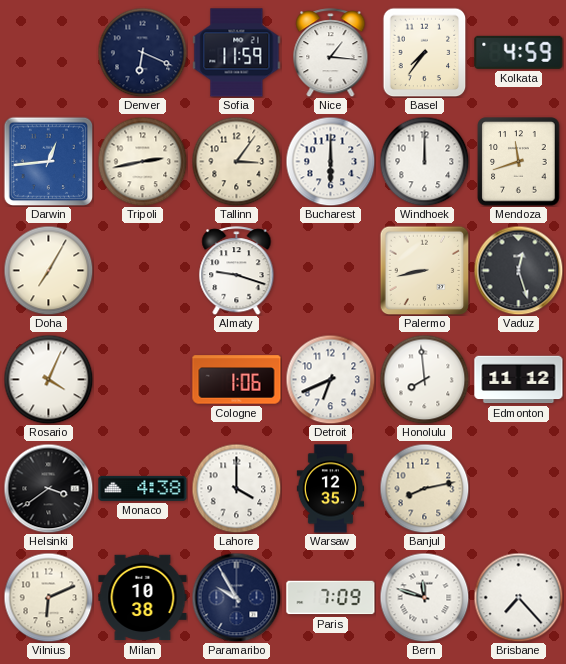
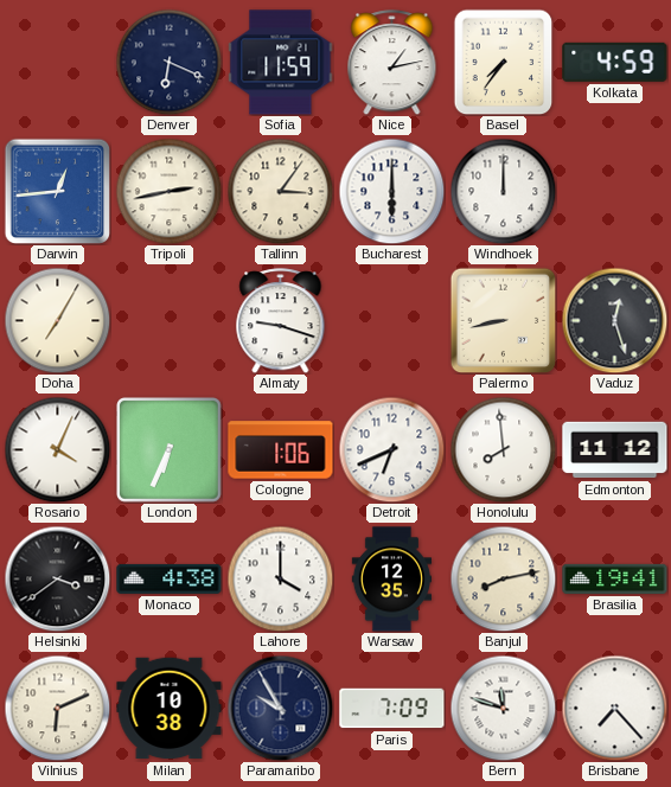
Nice: 1:16 -> 1:13
Mendoza: 11:42 -> none
London: none -> 6:34
Brasilia: none -> 19:41
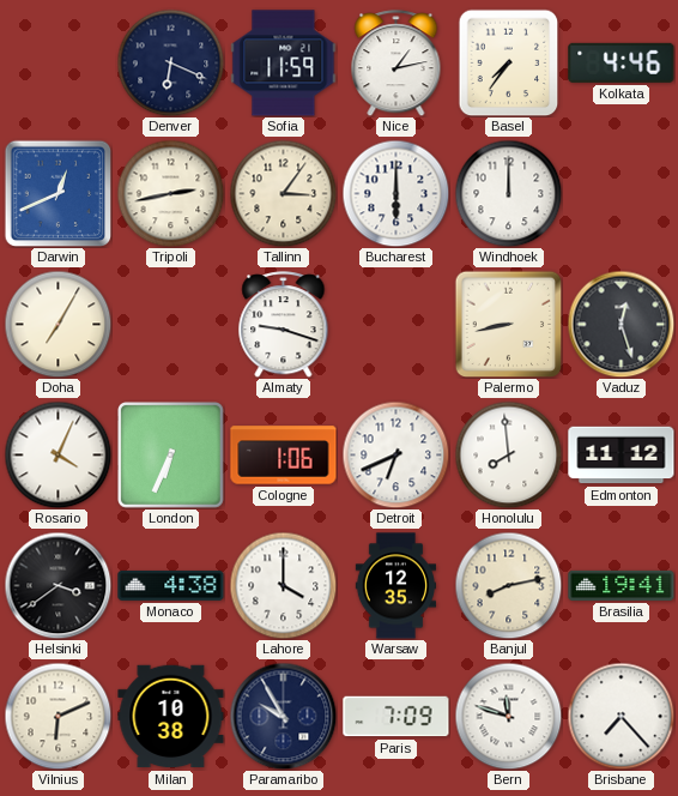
Kolkata: 4:59 -> 4:46
Darwin: 12:44 -> 12:41
